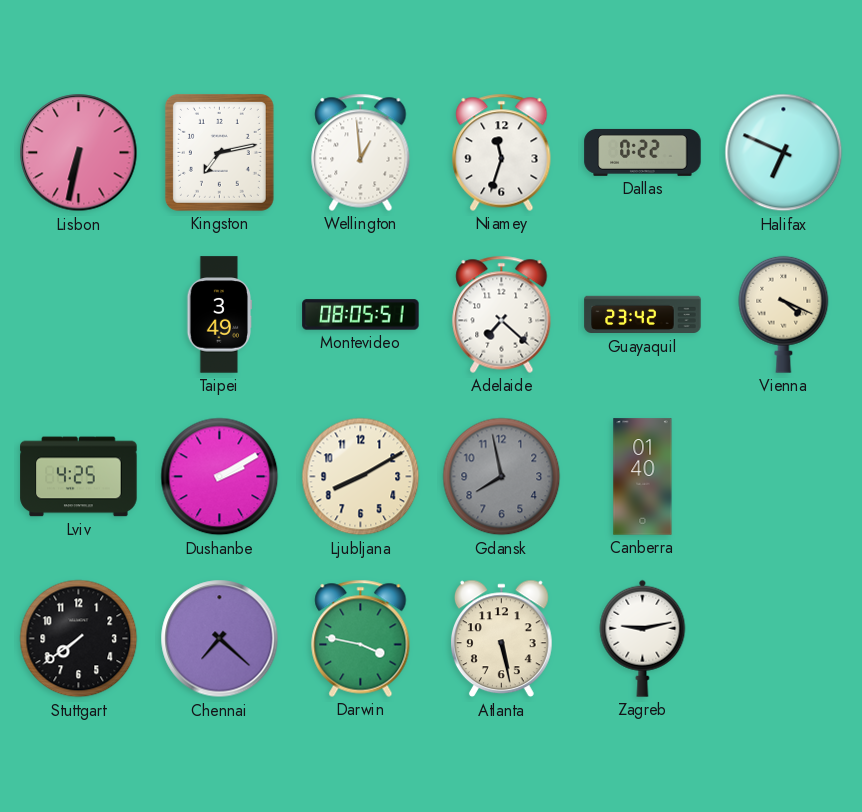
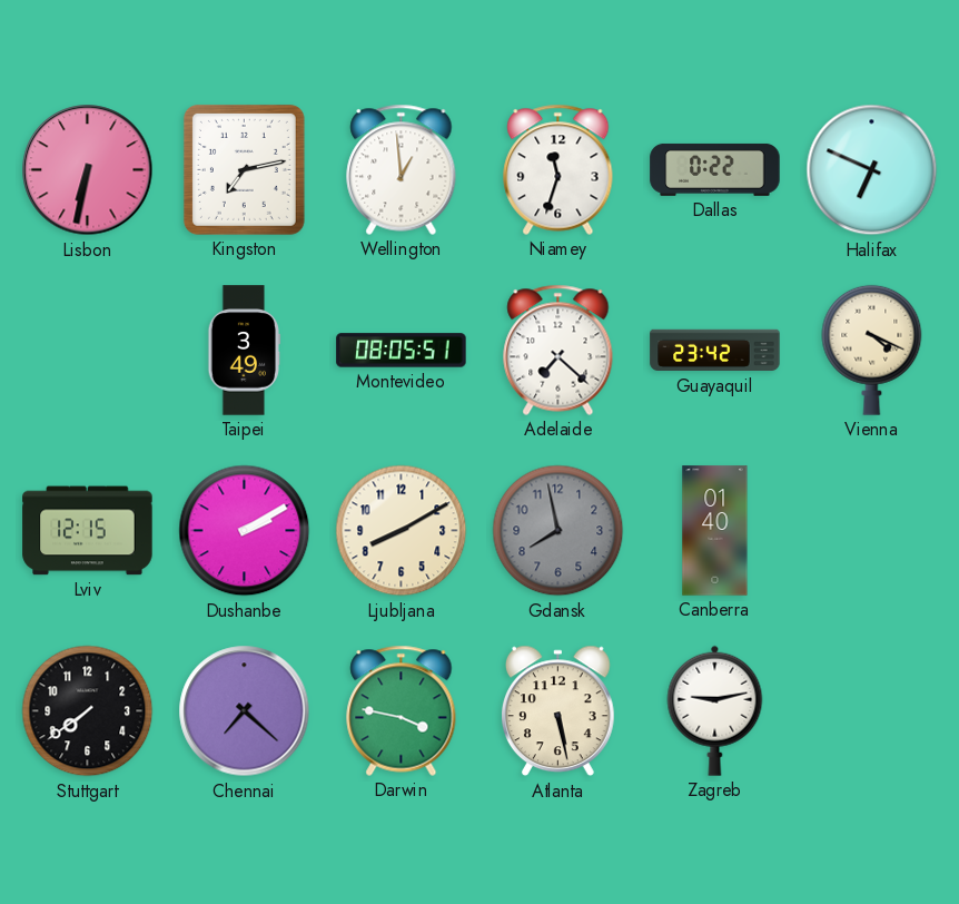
Lviv: 4:25 -> 12:15
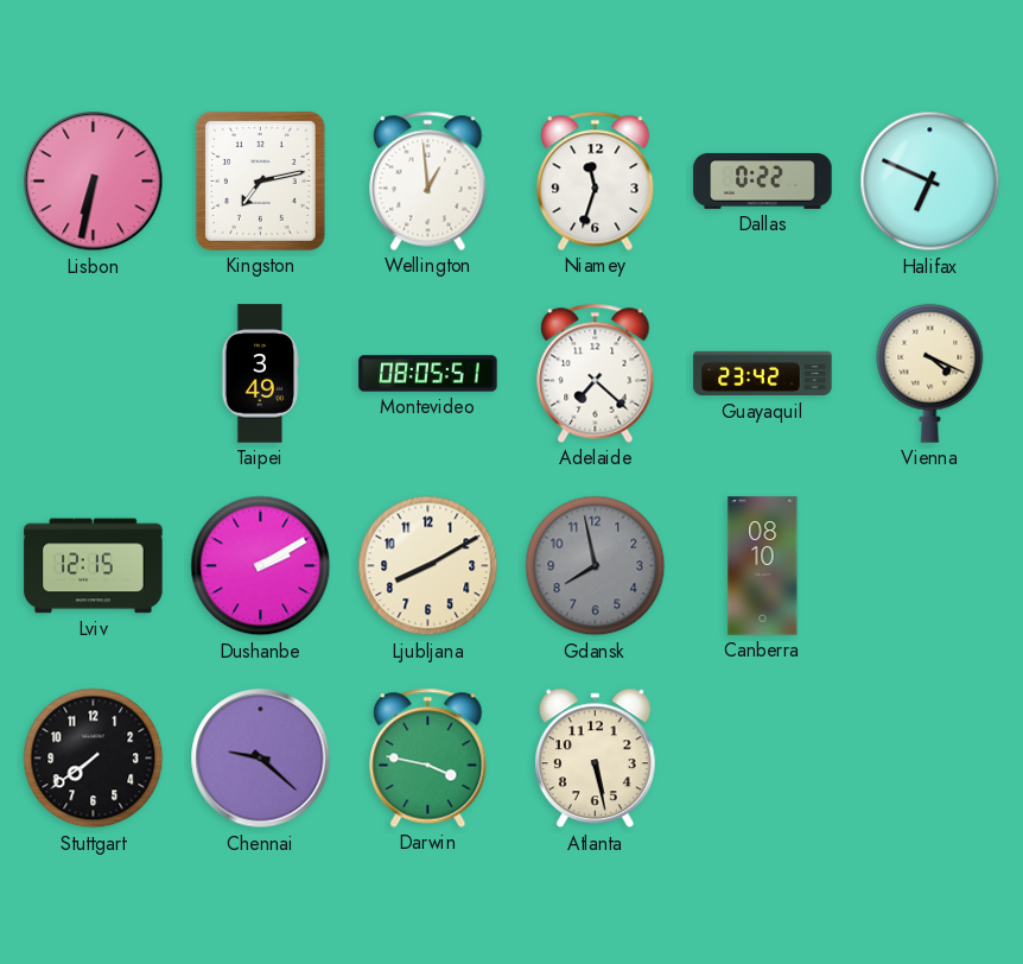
Canberra: 01:40 -> 08:10
Chennai: 7:22 -> 9:22
Zagreb: 9:13 -> none
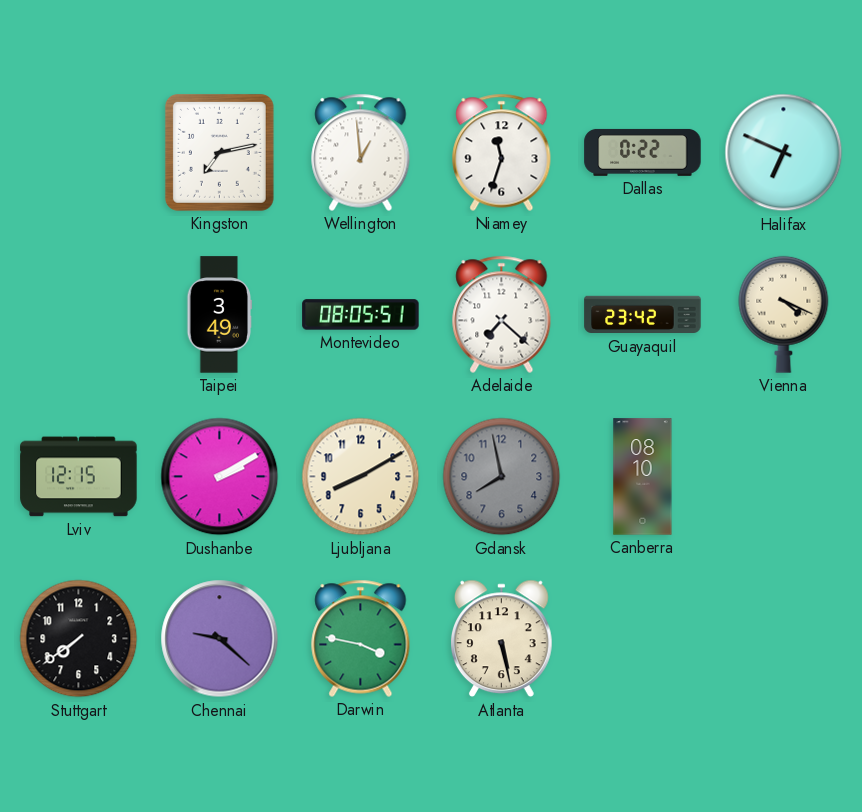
Lisbon: 6:32 -> none
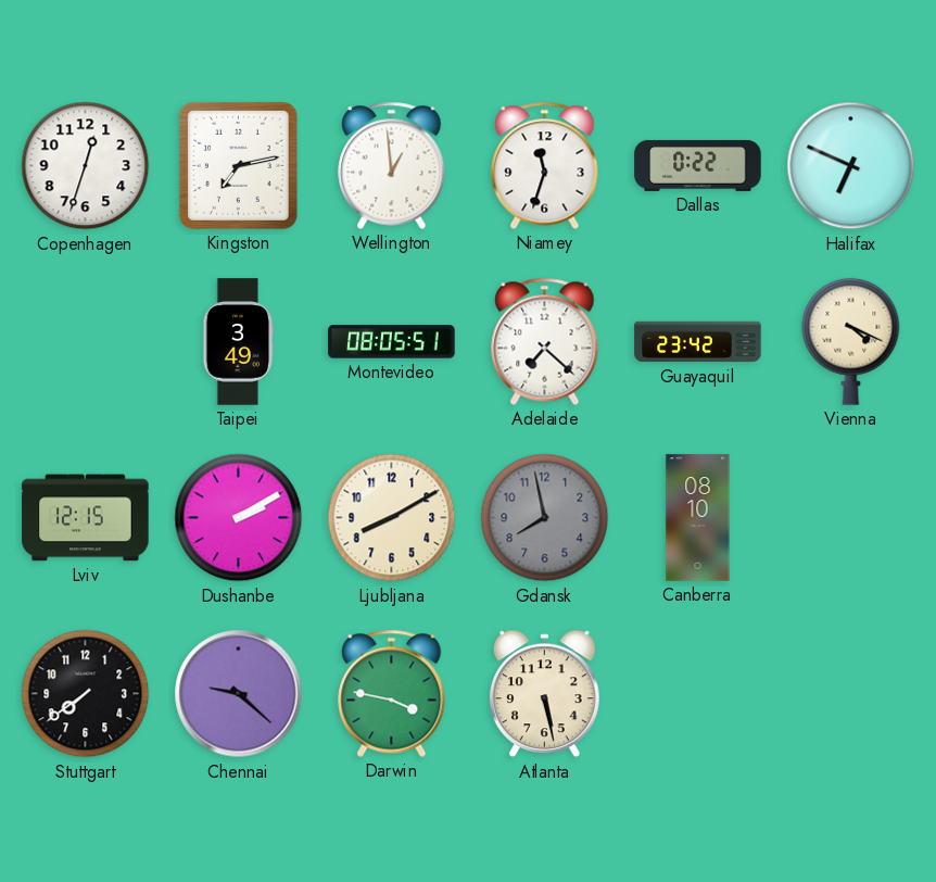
Copenhagen: none -> 12:33
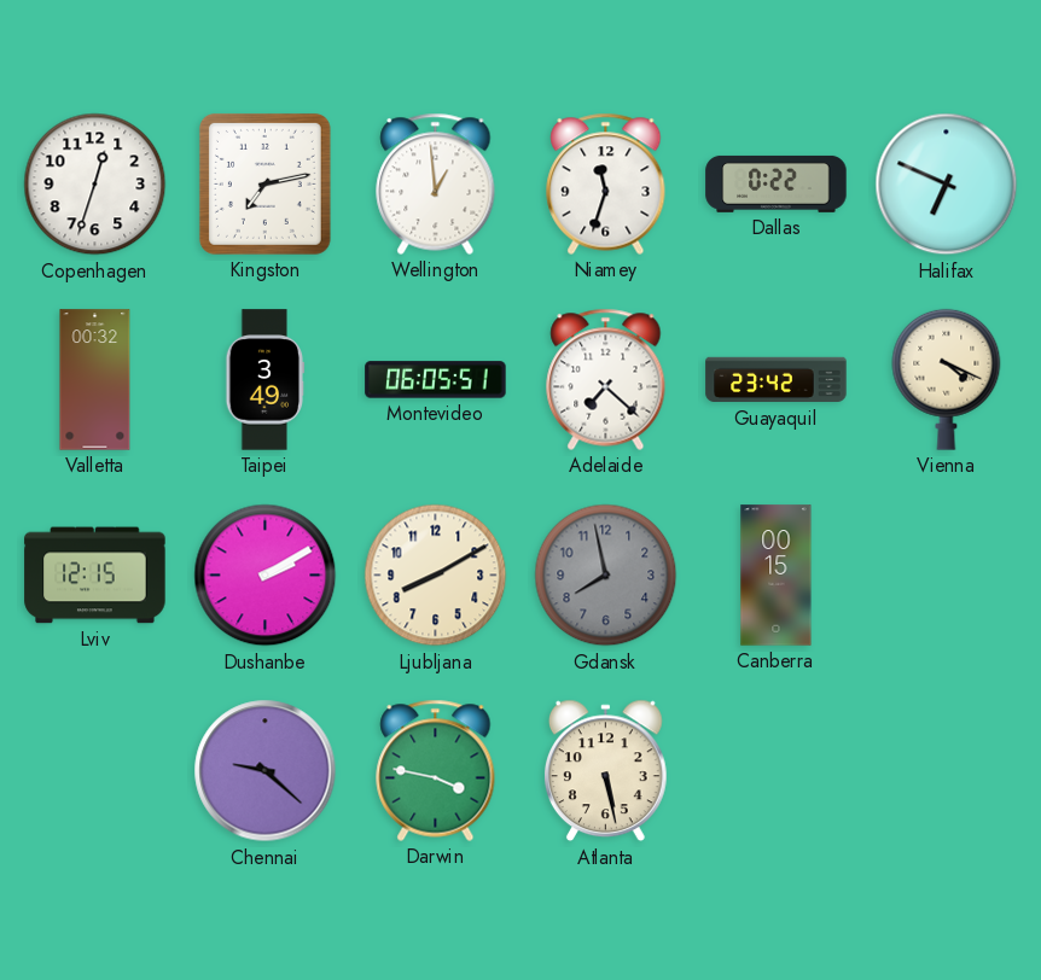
Valletta: none -> 00:32
Montevideo: 08:05 -> 06:05
Canberra: 08:10 -> 00:15
Stuttgart: 7:39 -> none
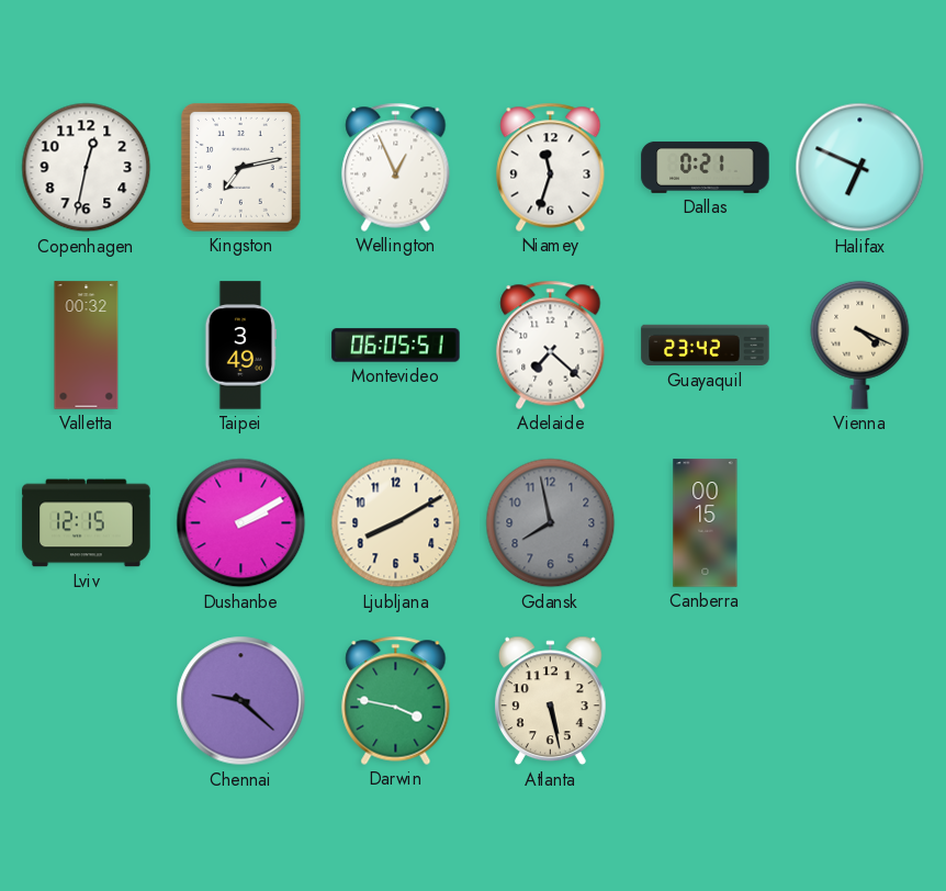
Copenhagen: 12:33 -> 12:32
Wellington: 12:59 -> 12:56
Dallas: 0:22 -> 0:21
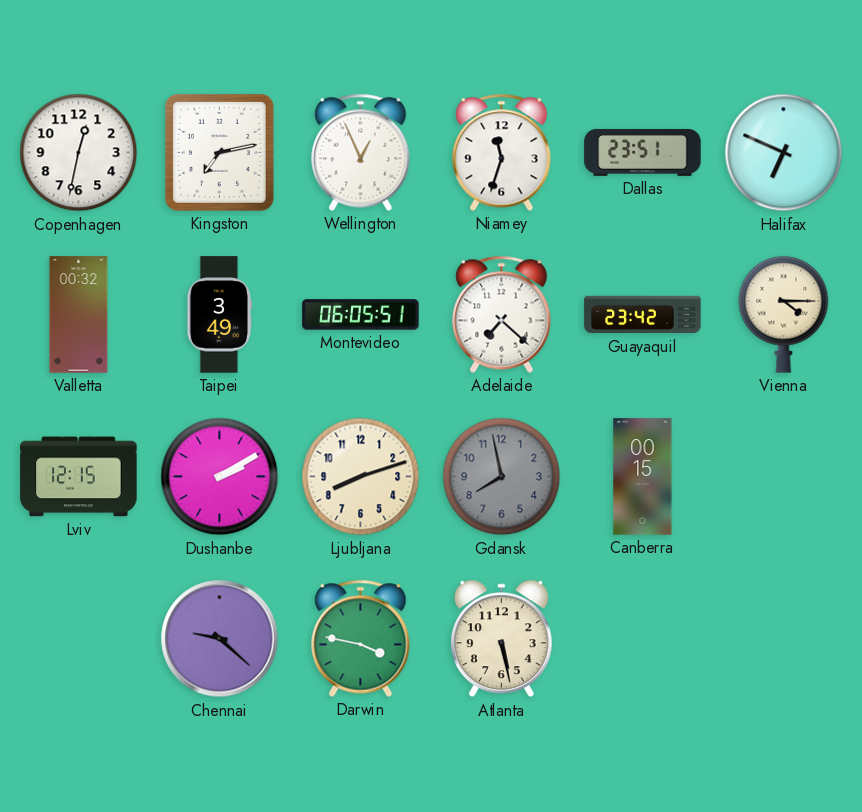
Dallas: 0:21 -> 23:51
Vienna: 4:19 -> 4:15
Ljubljana: 8:10 -> 8:12
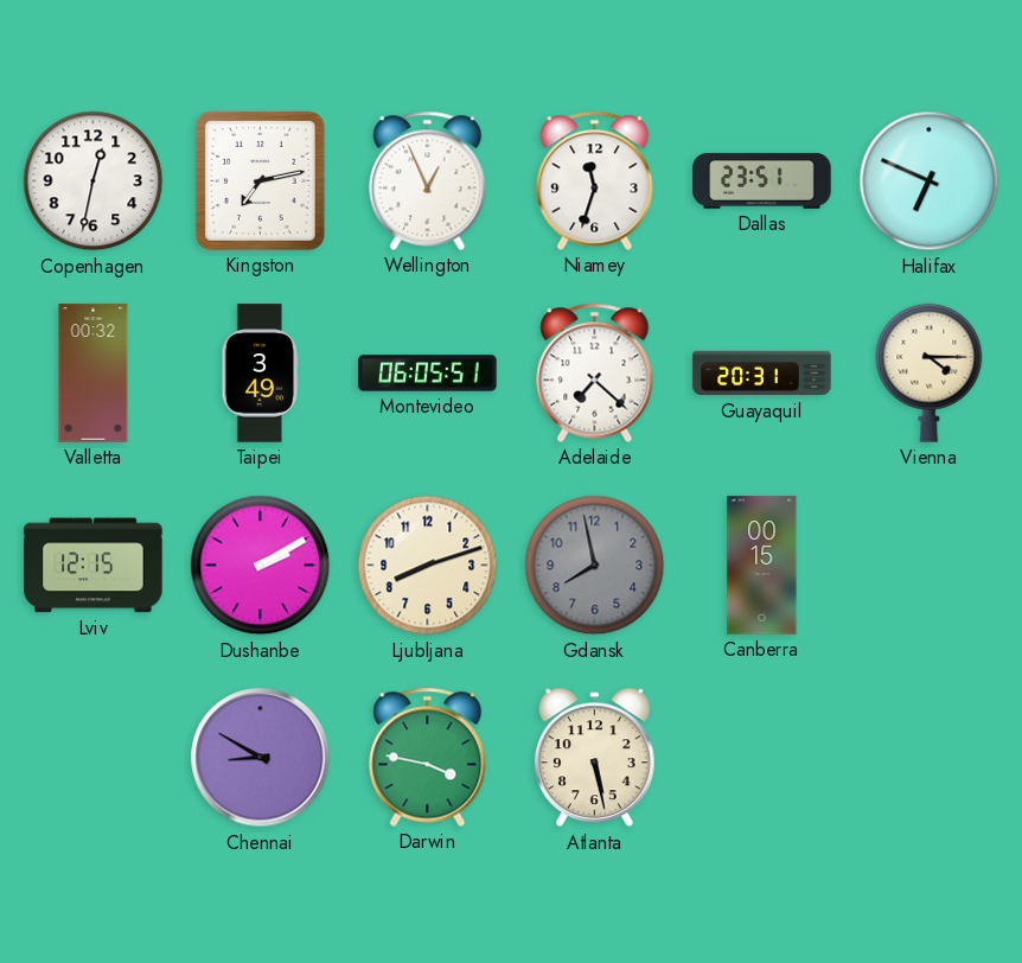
Guayaquil: 23:42 -> 20:31
Chennai: 9:22 -> 8:50
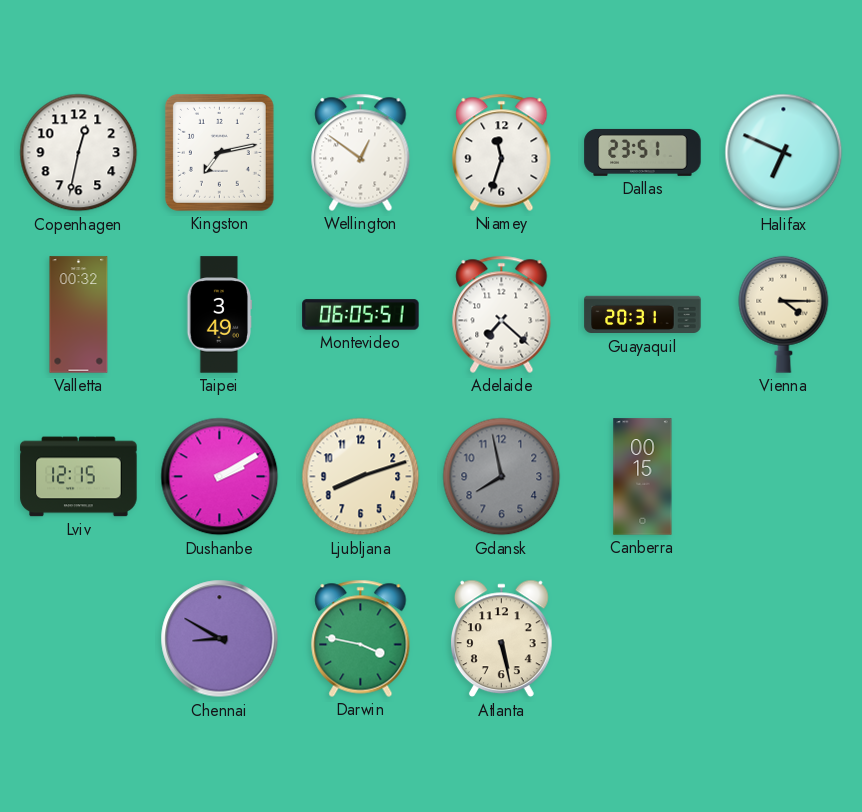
Wellington: 12:56 -> 12:51
